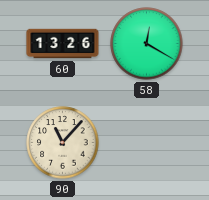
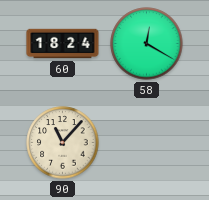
60: 13:26 -> 18:24
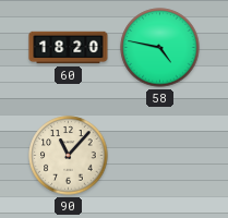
60: 18:24 -> 18:20
58: 12:20 -> 4:47
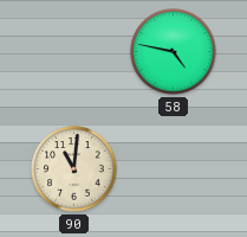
60: 18:20 -> none
90: 11:07 -> 11:01
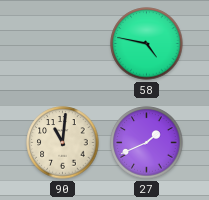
27: none -> 1:41
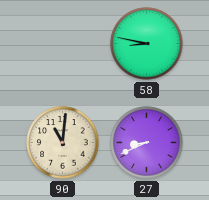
58: 4:47 -> 8:47
27: 1:41 -> 8:41
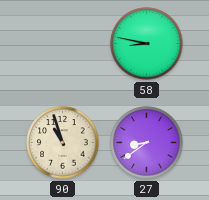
90: 11:01 -> 10:57
27: 8:41 -> 8:39
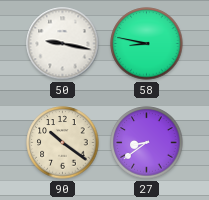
50: none -> 9:17
90: 10:57 -> 10:21
